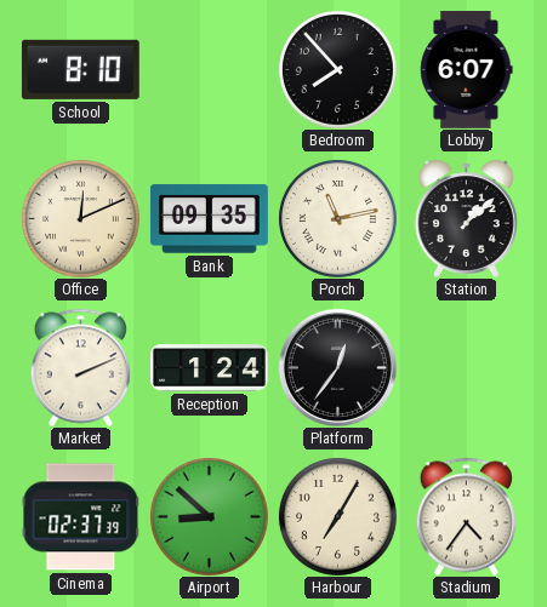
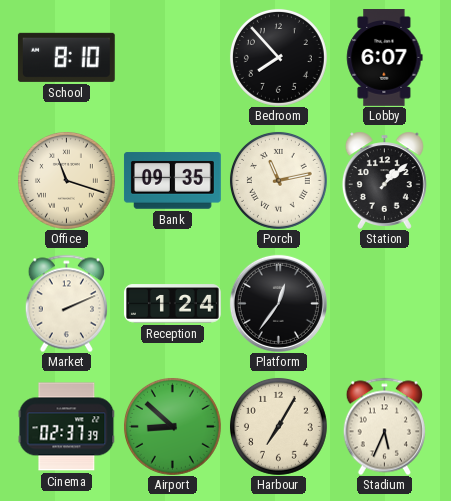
Office: 12:11 -> 11:18
Stadium: 4:36 -> 5:34
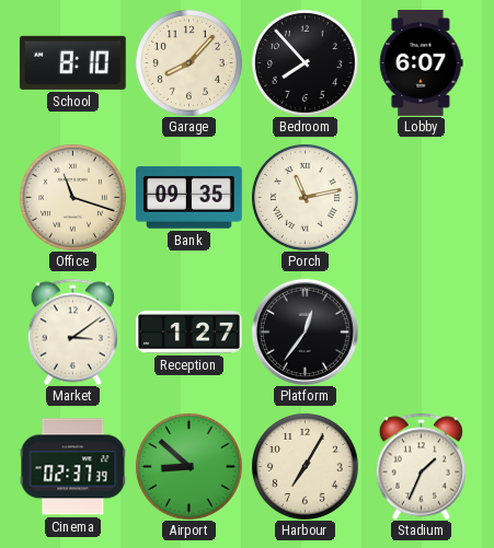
Garage: none -> 8:07
Station: 1:08 -> none
Market: 2:11 -> 3:09
Reception: 1:24 -> 1:27
Stadium: 5:34 -> 1:34
